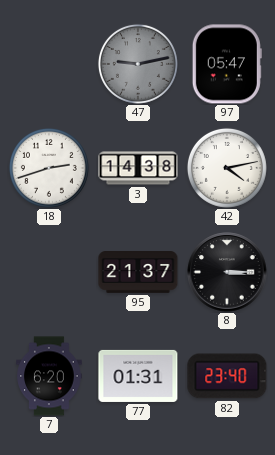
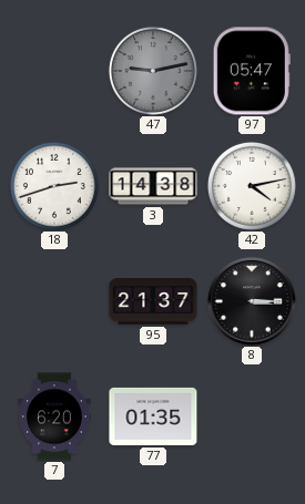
77: 01:31 -> 01:35
82: 23:40 -> none
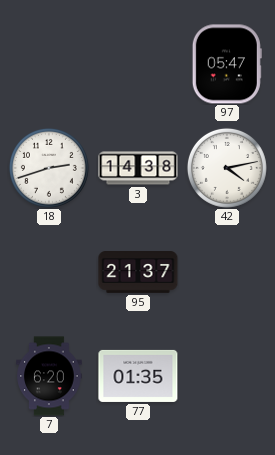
47: 9:13 -> none
8: 3:15 -> none
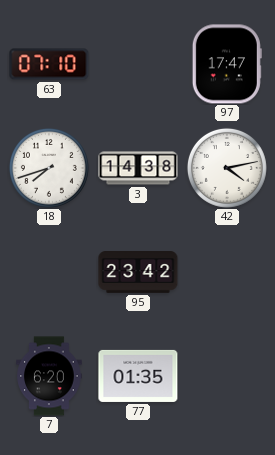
63: none -> 07:10
97: 05:47 -> 17:47
18: 2:42 -> 7:42
95: 21:37 -> 23:42
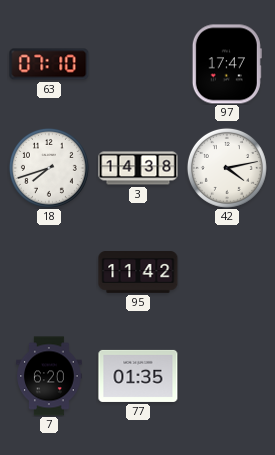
95: 23:42 -> 11:42
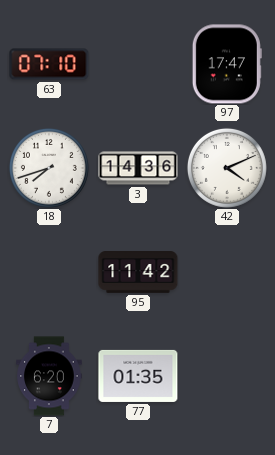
3: 14:38 -> 14:36
42: 4:13 -> 4:11
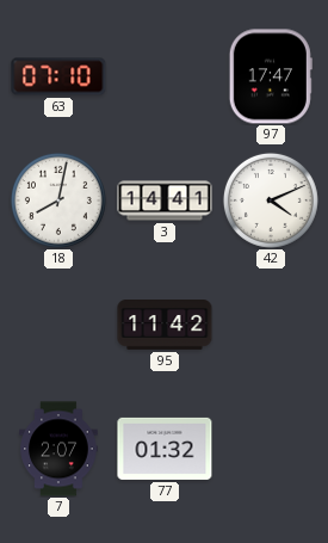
18: 7:42 -> 8:02
3: 14:36 -> 14:41
7: 6:20 -> 2:07
77: 01:35 -> 01:32
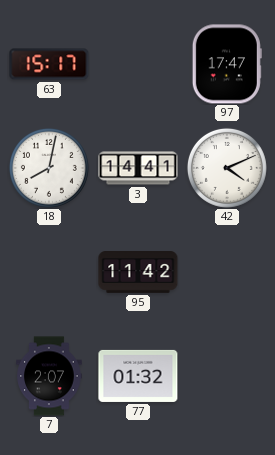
63: 07:10 -> 15:17
